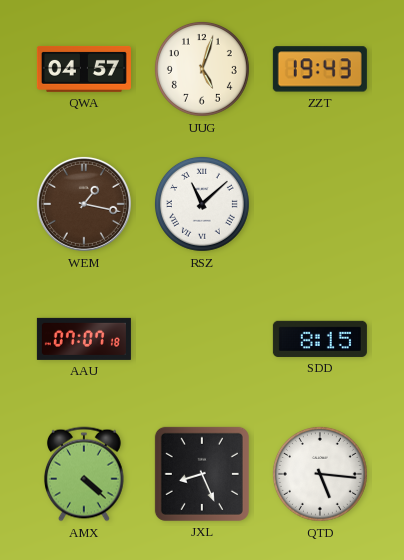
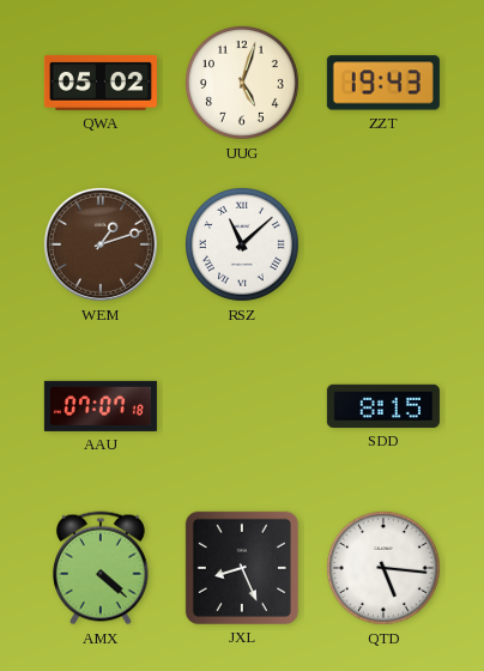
QWA: 04:57 -> 05:02
WEM: 1:17 -> 1:12
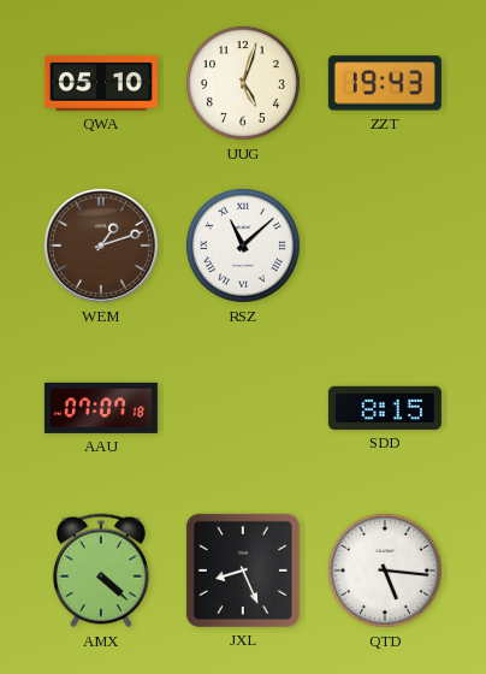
QWA: 05:02 -> 05:10
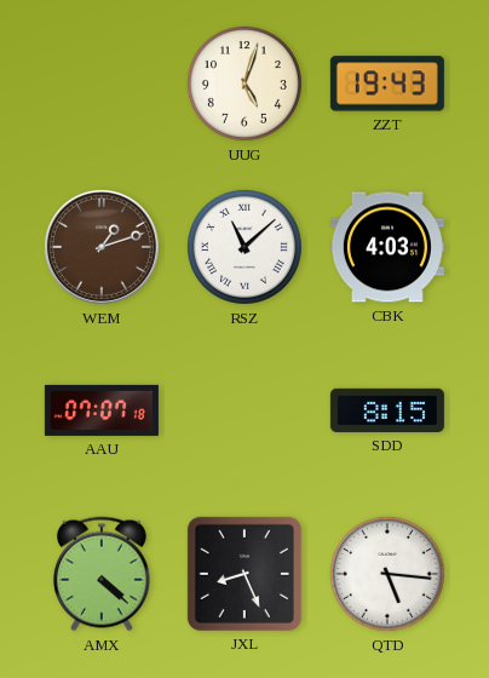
QWA: 05:10 -> none
CBK: none -> 4:03
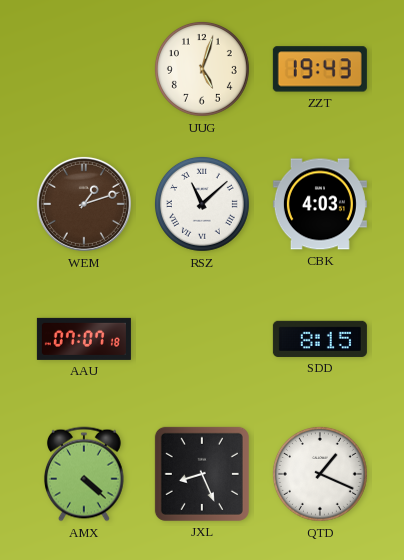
QTD: 5:16 -> 1:19
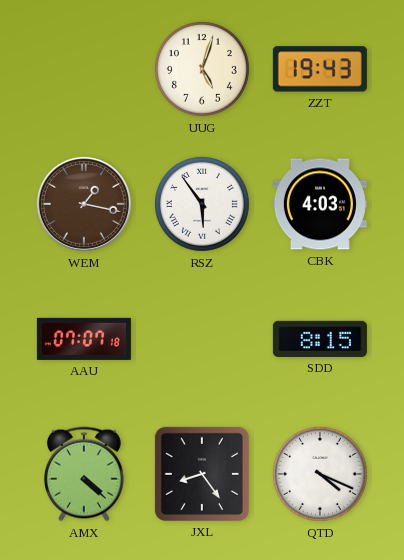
WEM: 1:12 -> 1:17
RSZ: 11:08 -> 5:54
JXL: 8:26 -> 8:24
QTD: 1:19 -> 4:19
